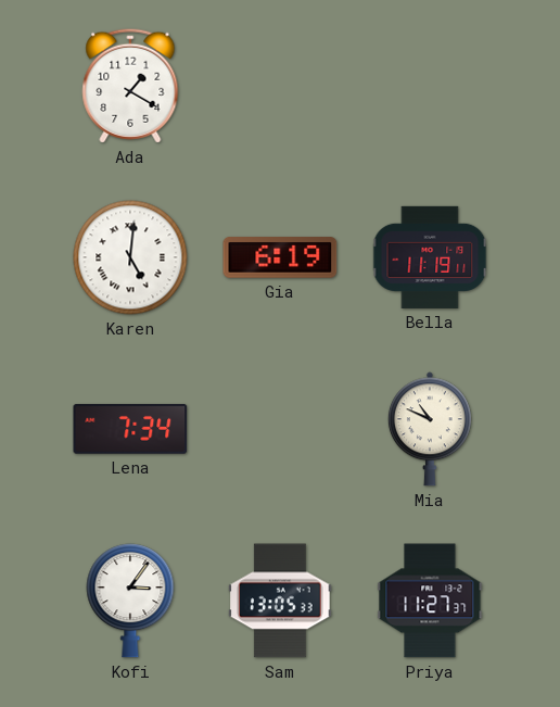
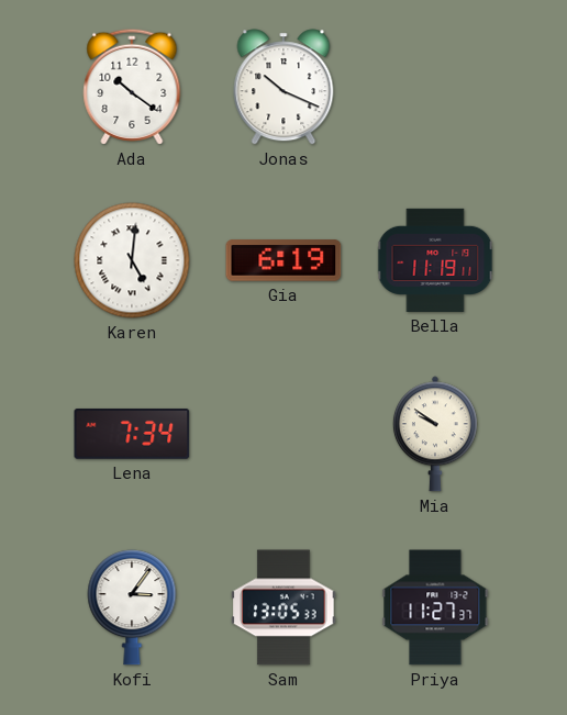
Ada: 1:20 -> 10:21
Jonas: none -> 10:19
Mia: 10:49 -> 9:51
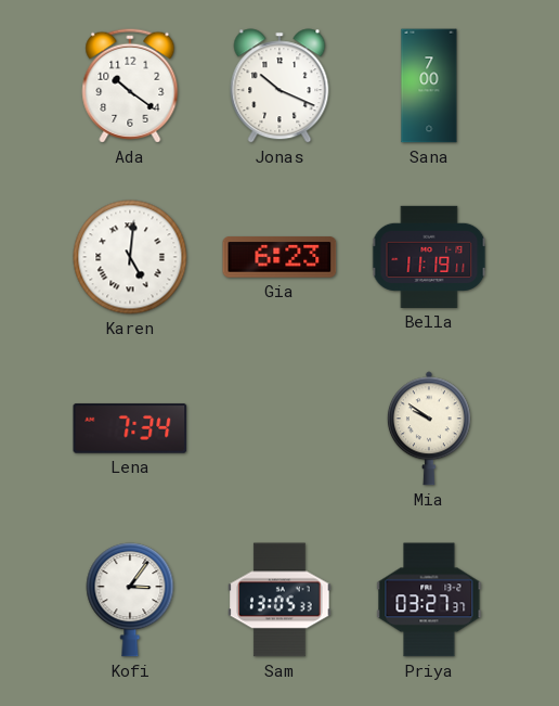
Sana: none -> 7:00
Gia: 6:19 -> 6:23
Priya: 11:27 -> 03:27
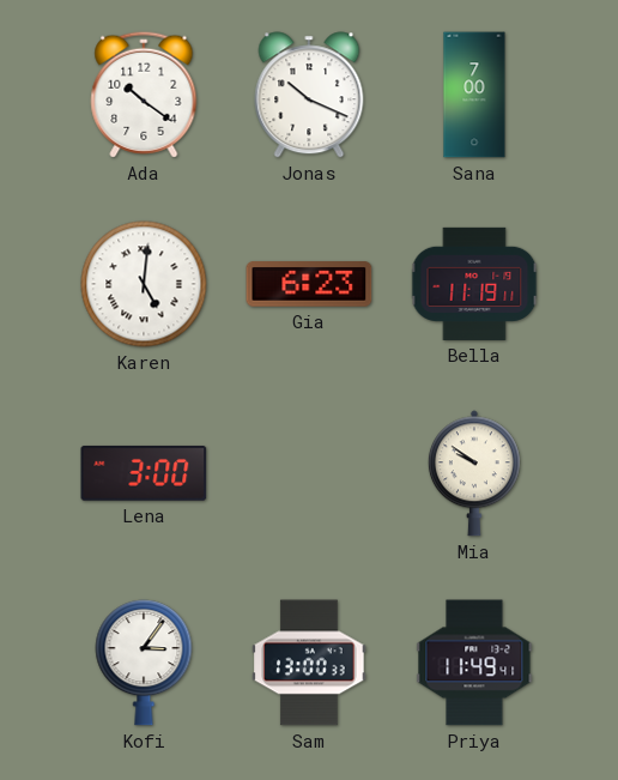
Lena: 7:34 -> 3:00
Sam: 13:05 -> 13:00
Priya: 03:27 -> 11:49
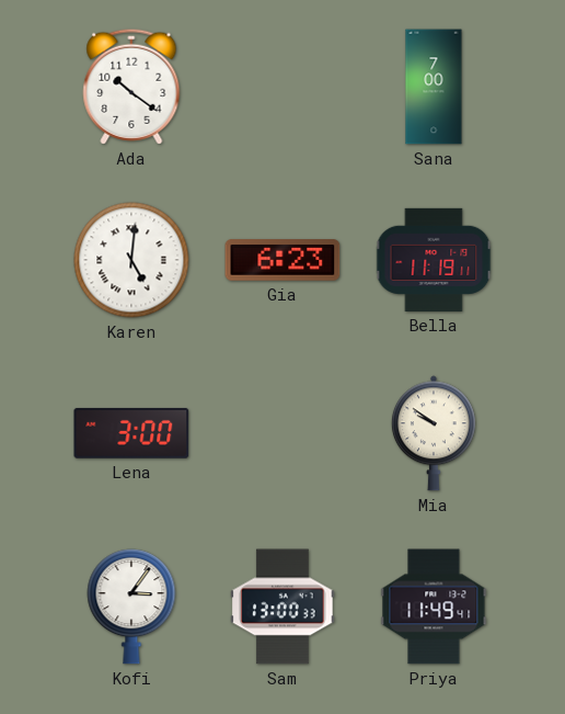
Jonas: 10:19 -> none
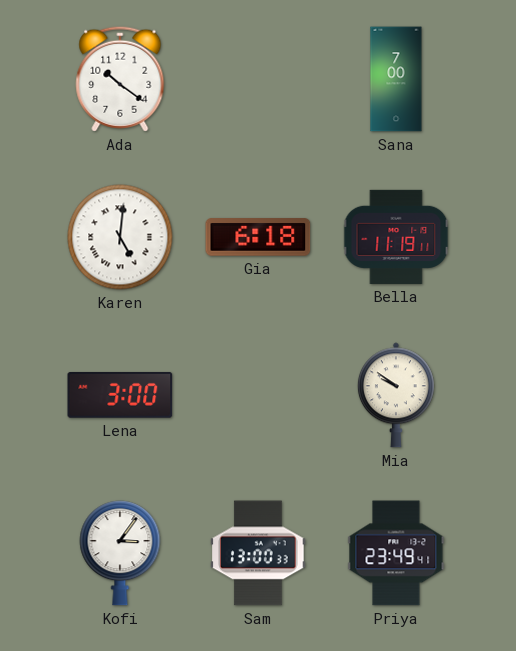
Gia: 6:23 -> 6:18
Priya: 11:49 -> 23:49
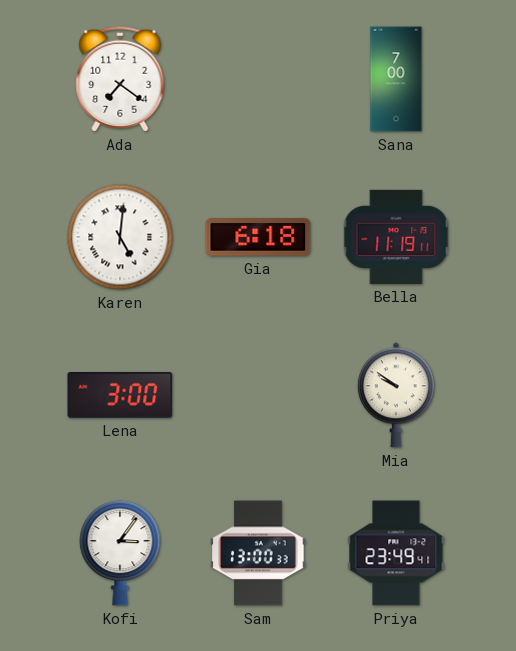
Ada: 10:21 -> 7:21
